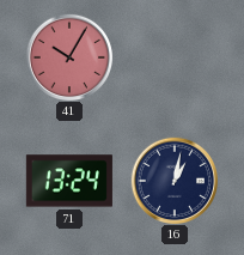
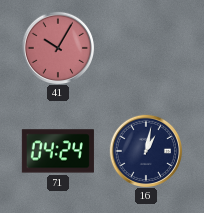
71: 13:24 -> 04:24
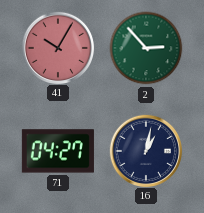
2: none -> 2:53
71: 04:24 -> 04:27
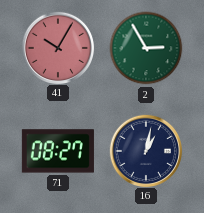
2: 2:53 -> 2:55
71: 04:27 -> 08:27
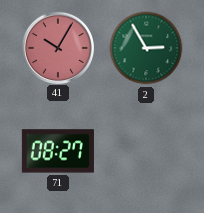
16: 1:02 -> none
